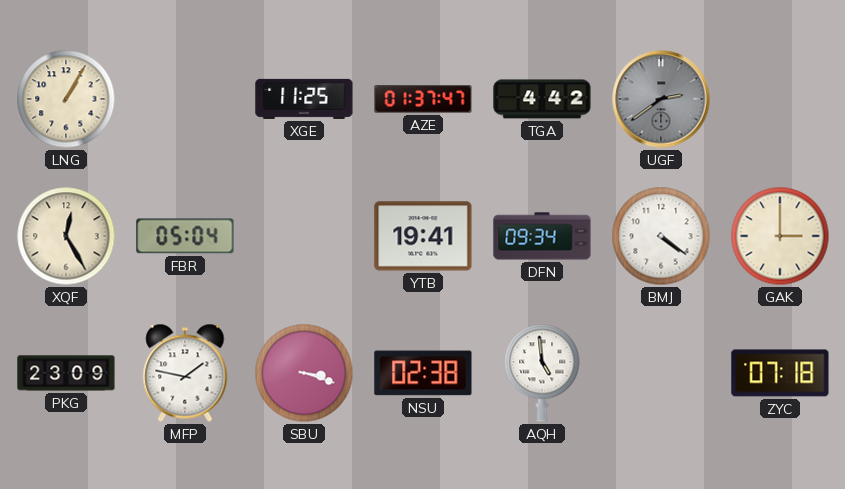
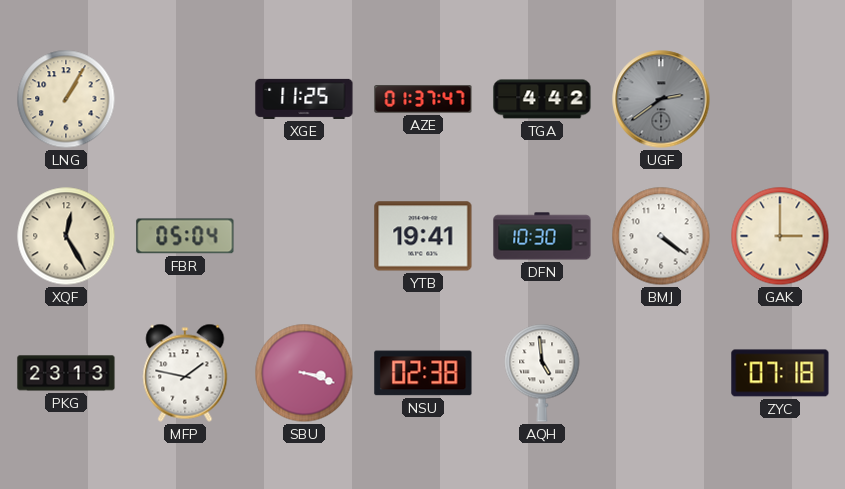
DFN: 09:34 -> 10:30
PKG: 23:09 -> 23:13
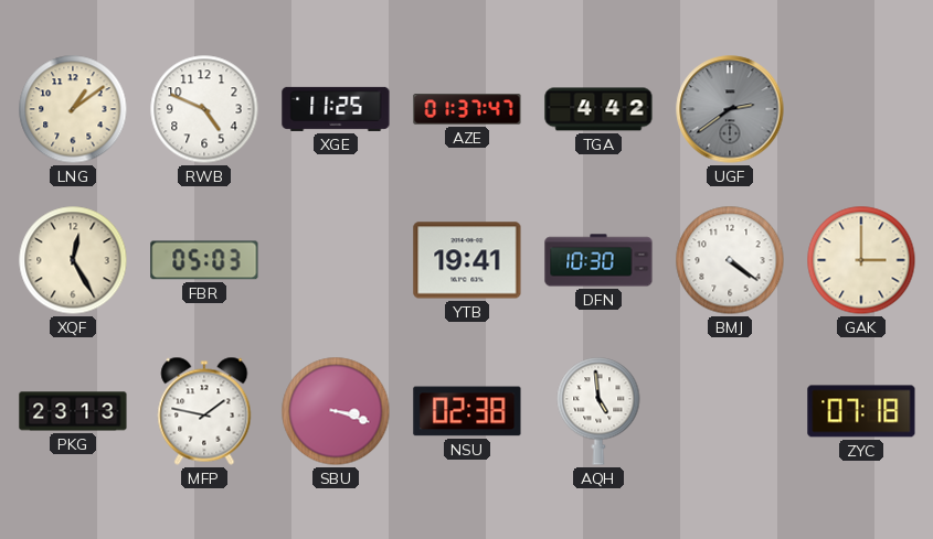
LNG: 1:05 -> 1:09
RWB: none -> 4:49
FBR: 05:04 -> 05:03
